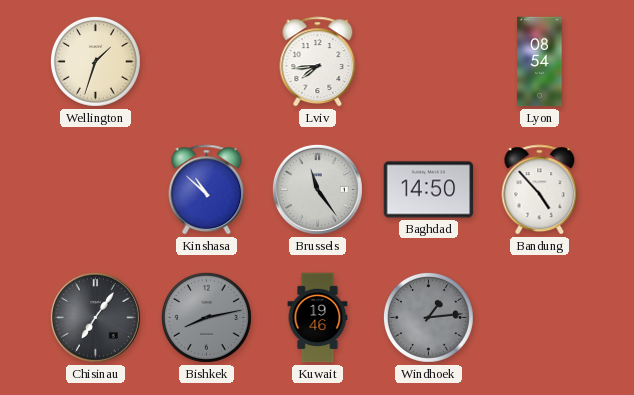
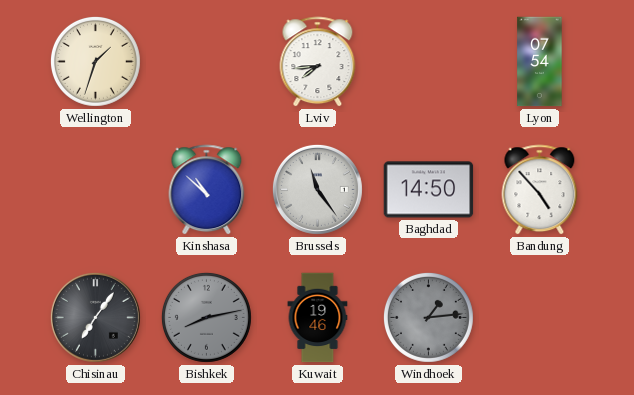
Lyon: 08:54 -> 07:54
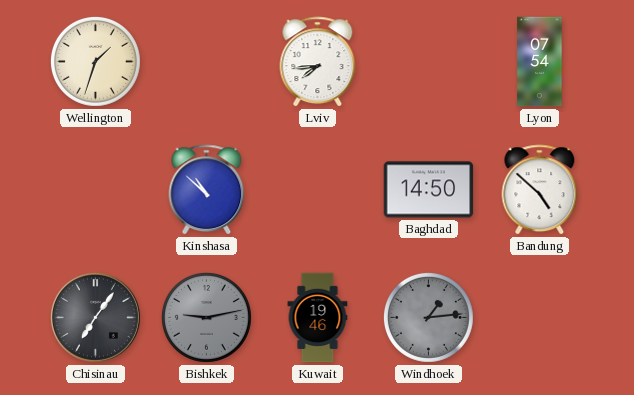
Brussels: 11:24 -> none
Bandung: 4:53 -> 4:52
Bishkek: 8:13 -> 9:13
